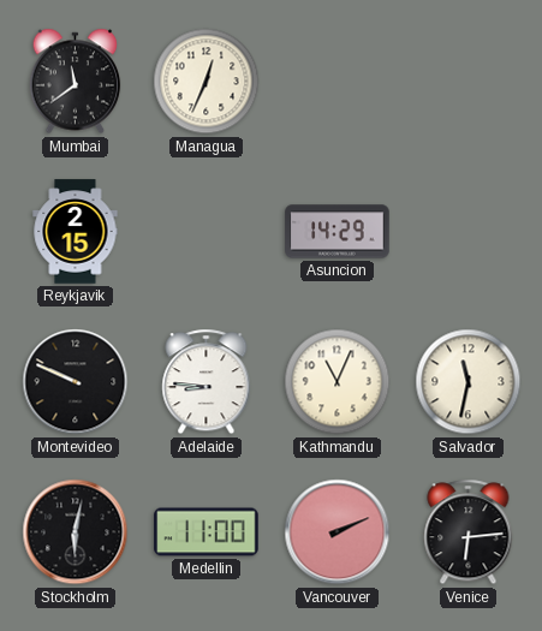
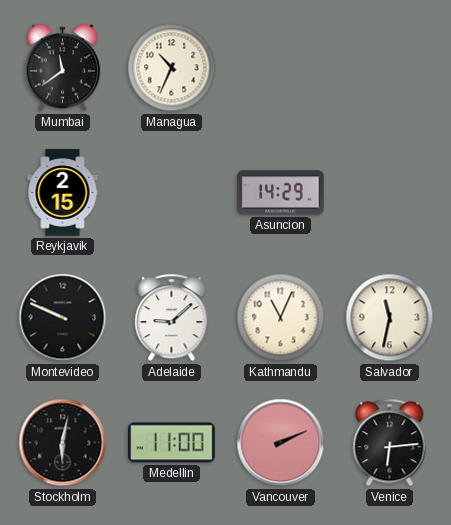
Managua: 12:34 -> 10:34
Adelaide: 8:46 -> 9:08
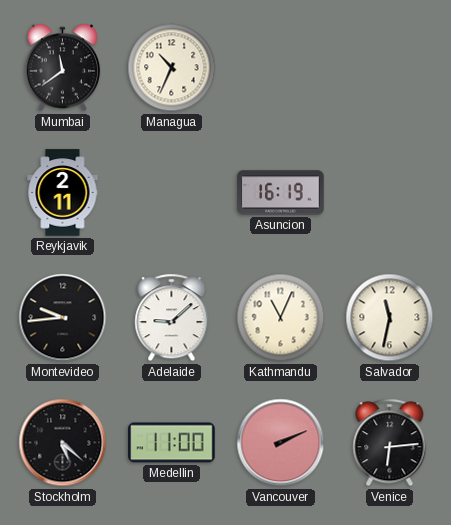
Reykjavik: 2:15 -> 2:11
Asuncion: 14:29 -> 16:19
Montevideo: 9:49 -> 9:44
Stockholm: 6:02 -> 5:22
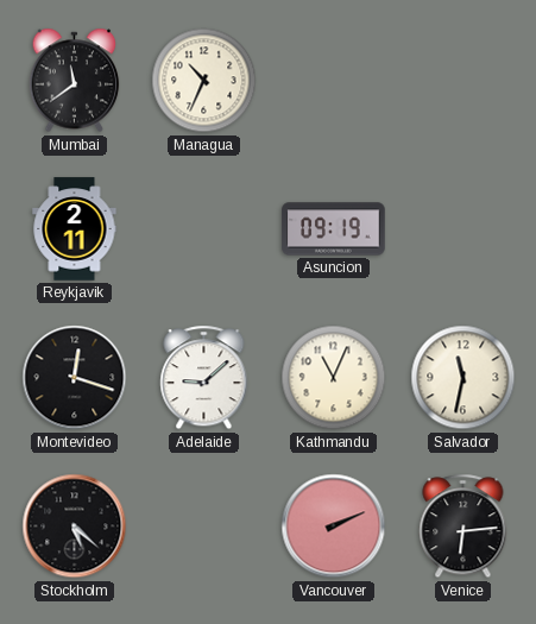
Asuncion: 16:19 -> 09:19
Montevideo: 9:44 -> 12:18
Medellin: 11:00 -> none
